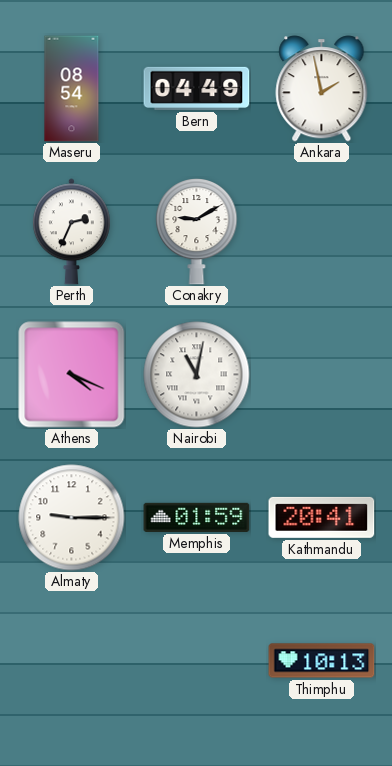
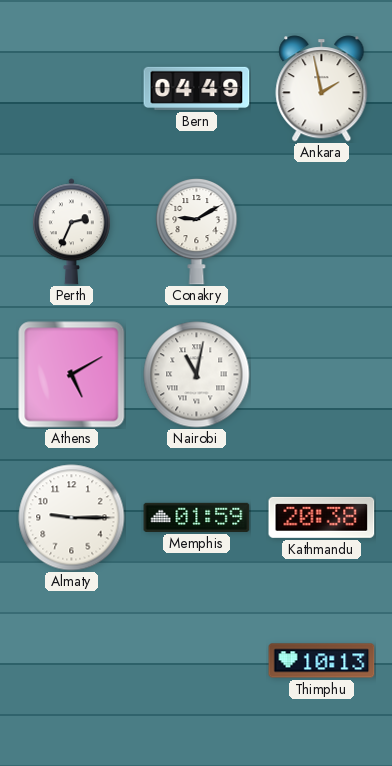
Maseru: 08:54 -> none
Athens: 4:19 -> 5:10
Kathmandu: 20:41 -> 20:38
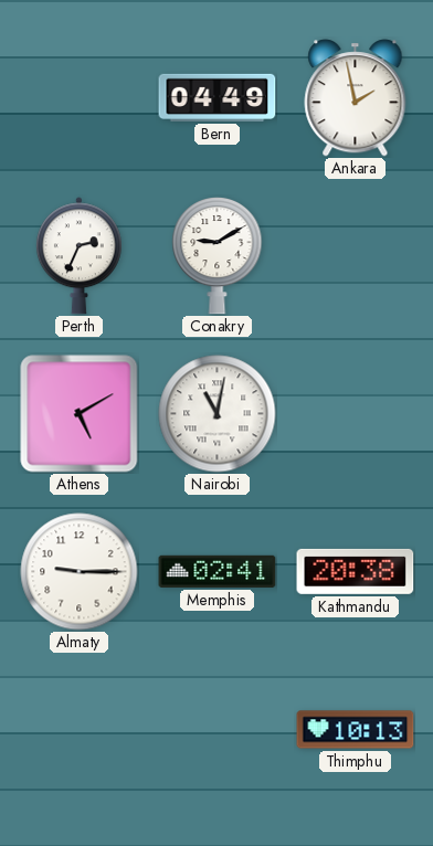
Memphis: 01:59 -> 02:41
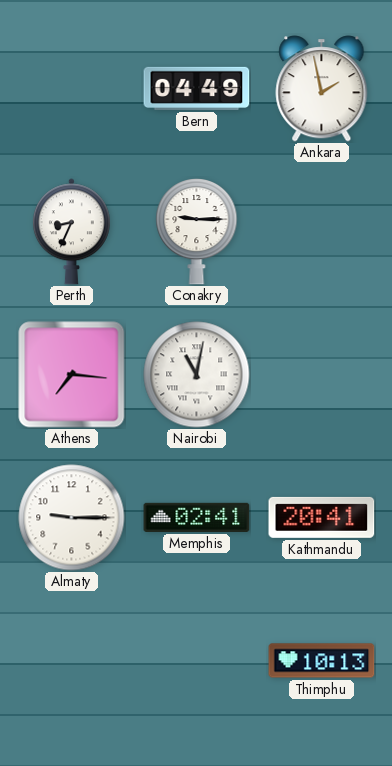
Perth: 2:34 -> 8:34
Conakry: 9:10 -> 9:15
Athens: 5:10 -> 7:16
Kathmandu: 20:38 -> 20:41
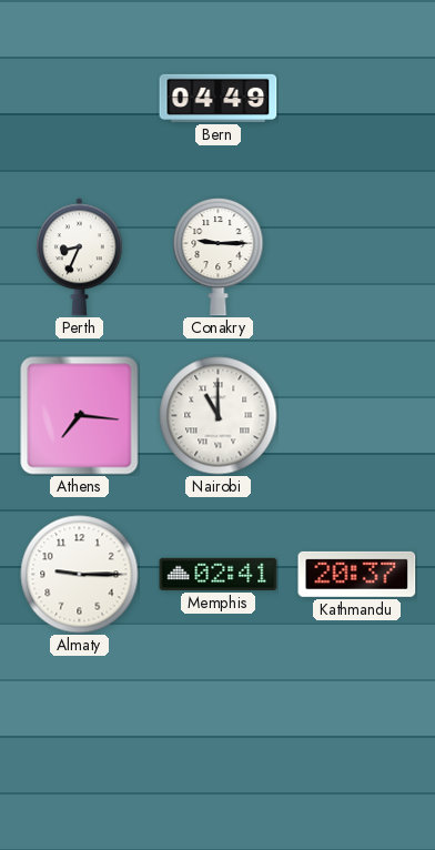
Ankara: 1:58 -> none
Nairobi: 11:02 -> 11:00
Kathmandu: 20:41 -> 20:37
Thimphu: 10:13 -> none
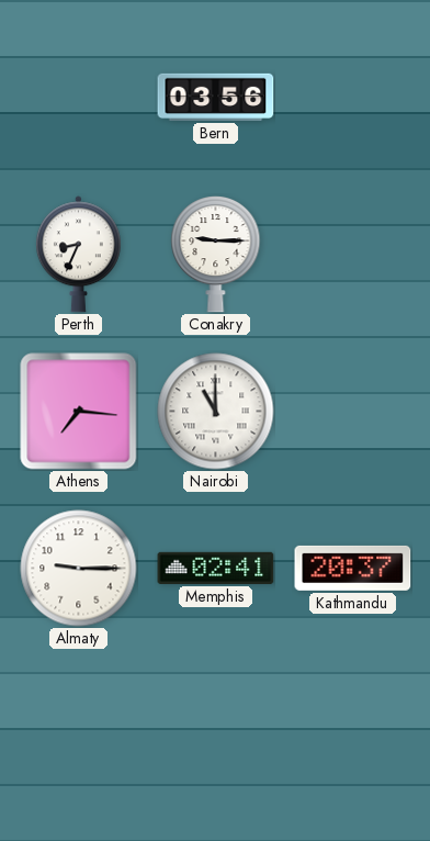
Bern: 04:49 -> 03:56
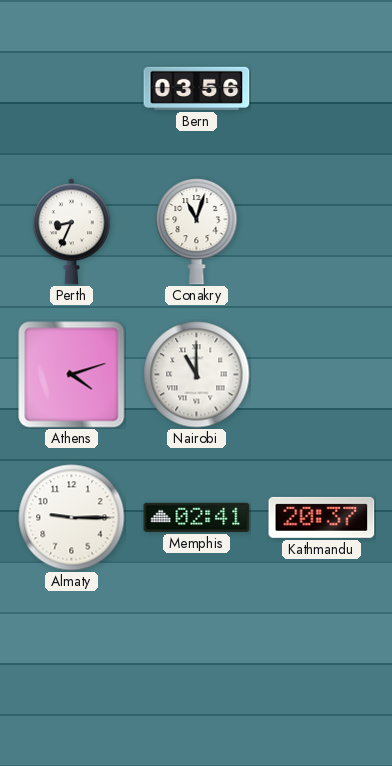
Conakry: 9:15 -> 11:03
Athens: 7:16 -> 4:12
